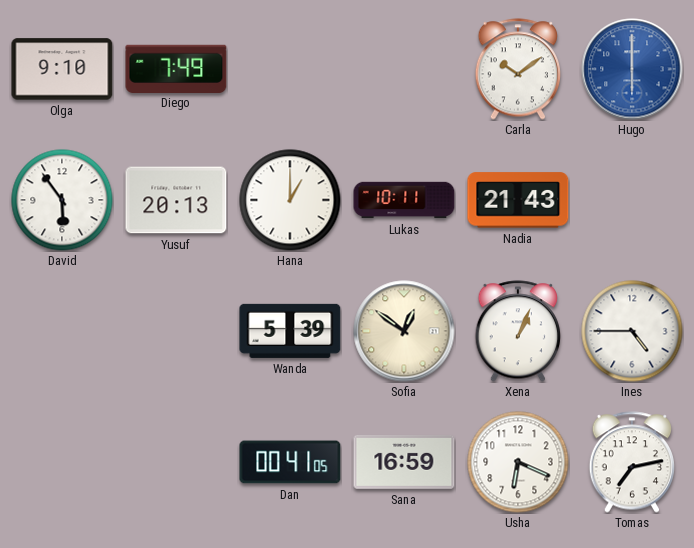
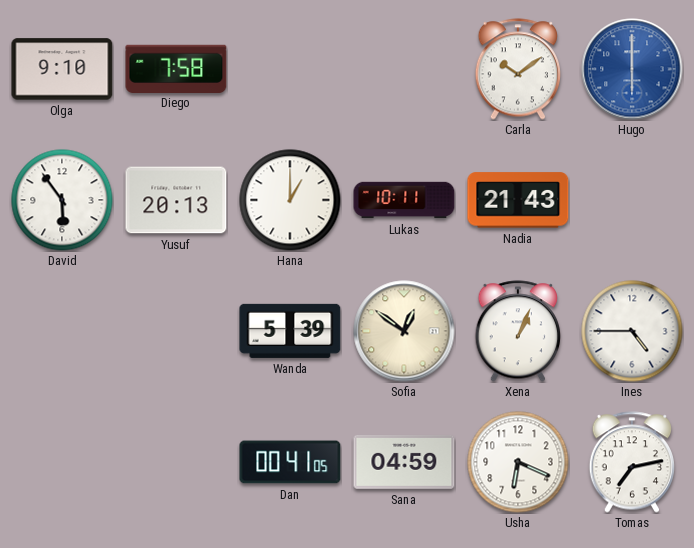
Diego: 7:49 -> 7:58
Sana: 16:59 -> 04:59
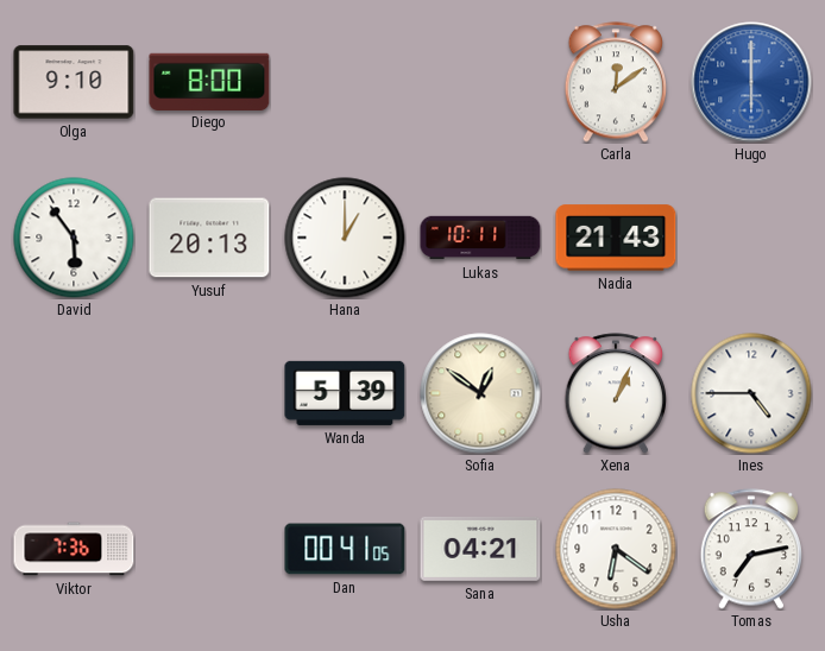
Diego: 7:58 -> 8:00
Carla: 10:09 -> 12:09
Viktor: none -> 7:36
Sana: 04:59 -> 04:21
Usha: 6:19 -> 6:21
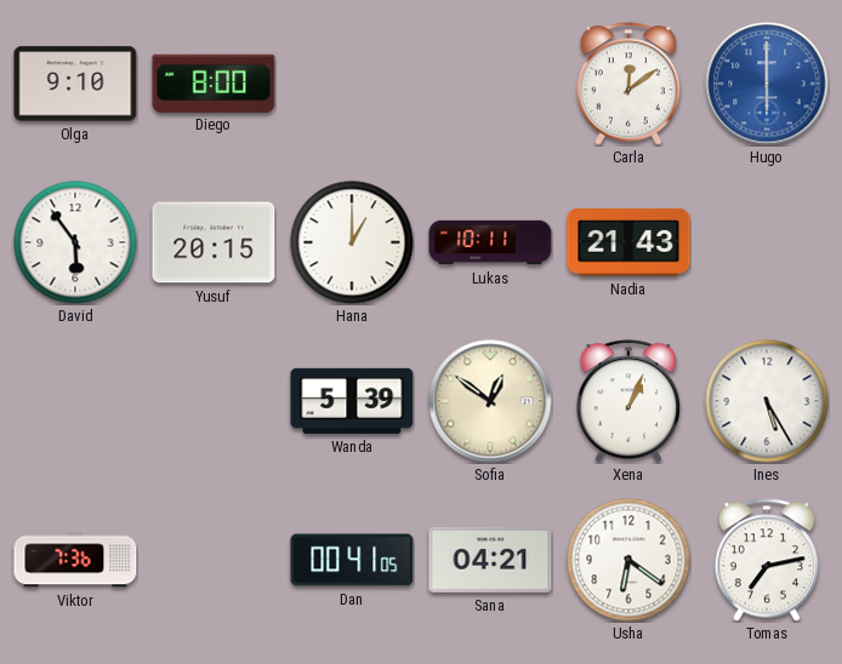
Yusuf: 20:13 -> 20:15
Ines: 4:45 -> 5:25
